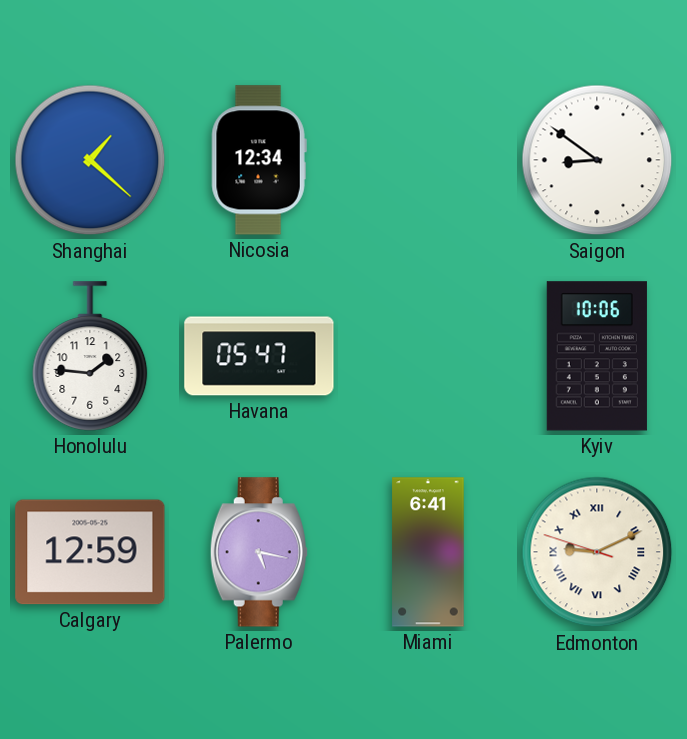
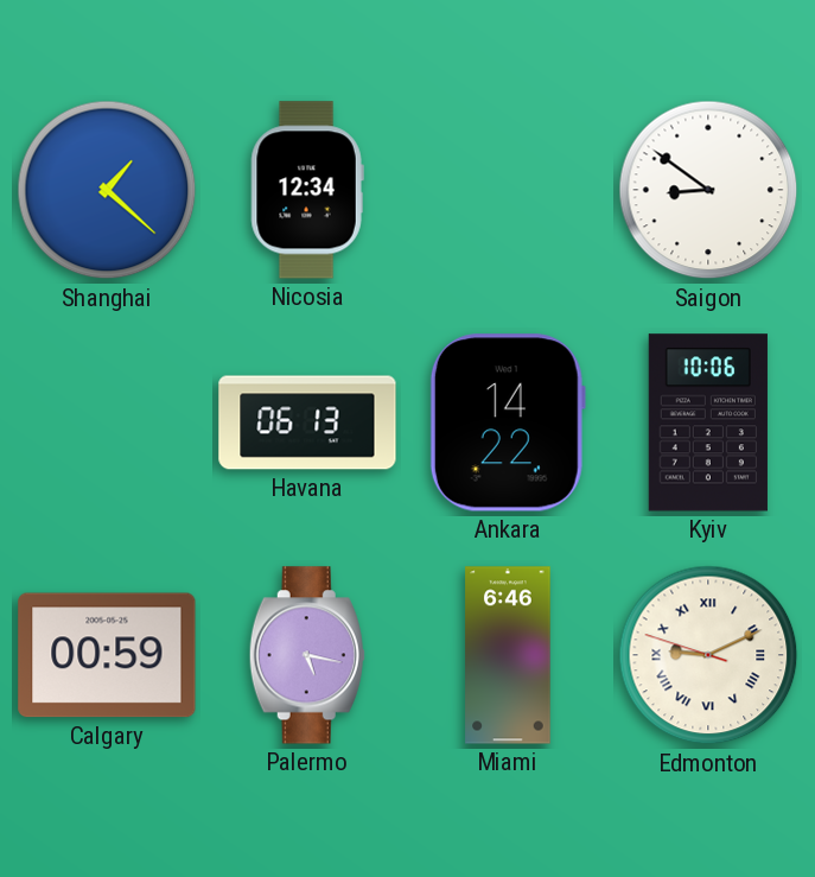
Honolulu: 1:46 -> none
Havana: 05:47 -> 06:13
Ankara: none -> 14:22
Calgary: 12:59 -> 00:59
Miami: 6:41 -> 6:46
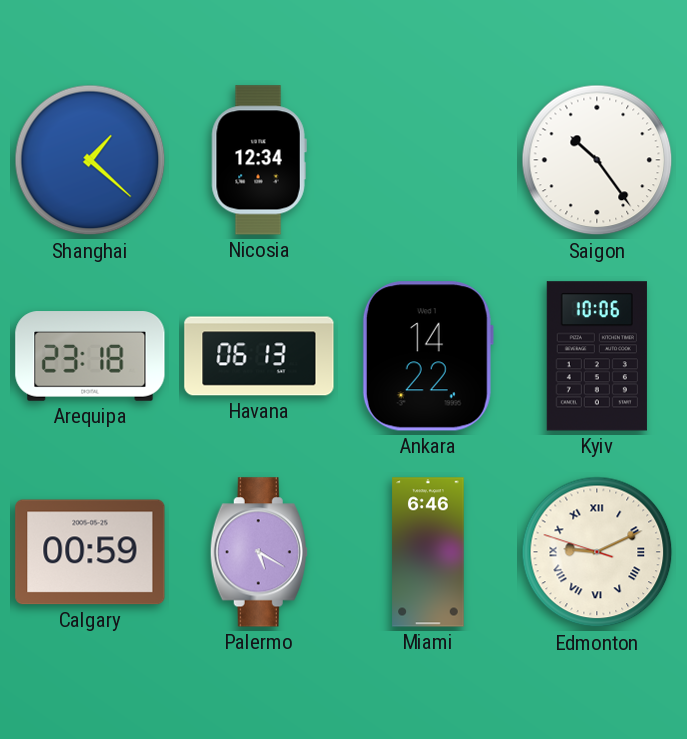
Saigon: 8:51 -> 10:24
Arequipa: none -> 23:18
Palermo: 5:17 -> 5:20
